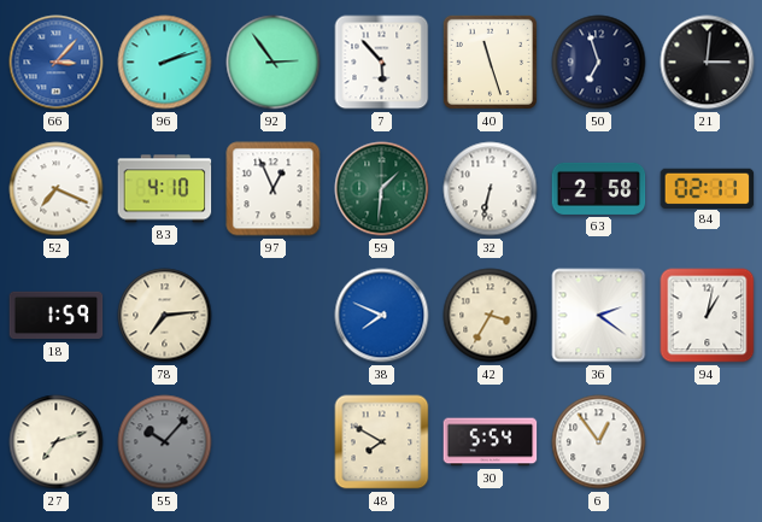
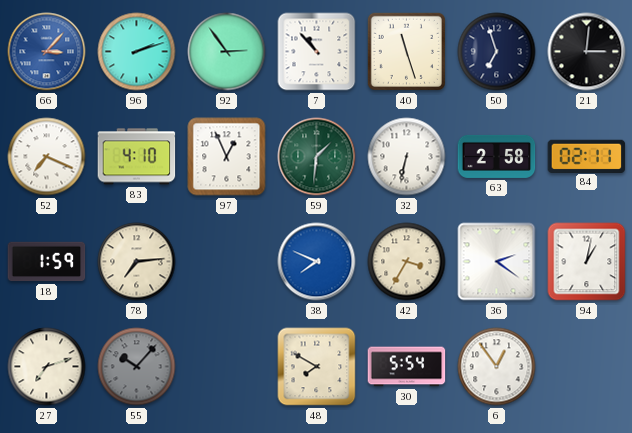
7: 5:53 -> 10:53
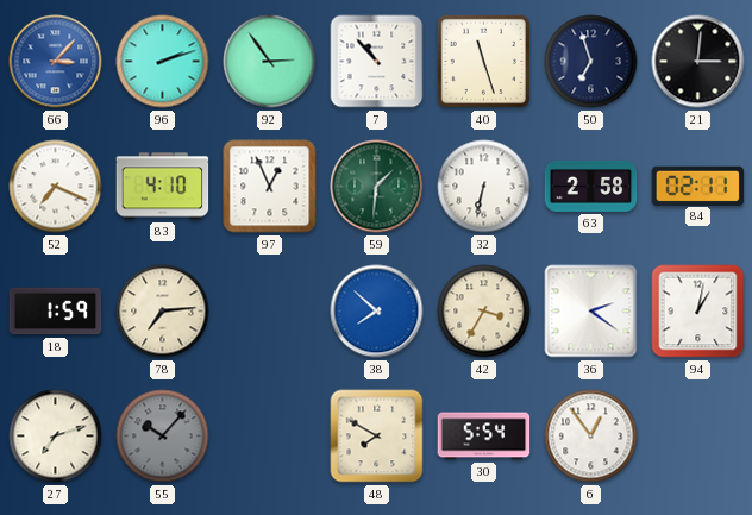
38: 7:49 -> 7:52
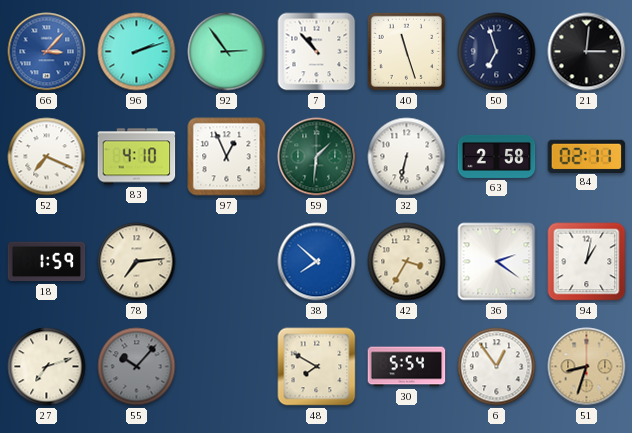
51: none -> 8:33
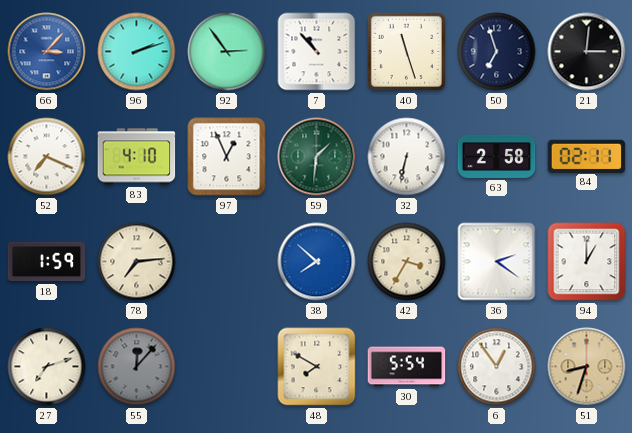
94: 1:02 -> 1:00
55: 10:07 -> 12:07
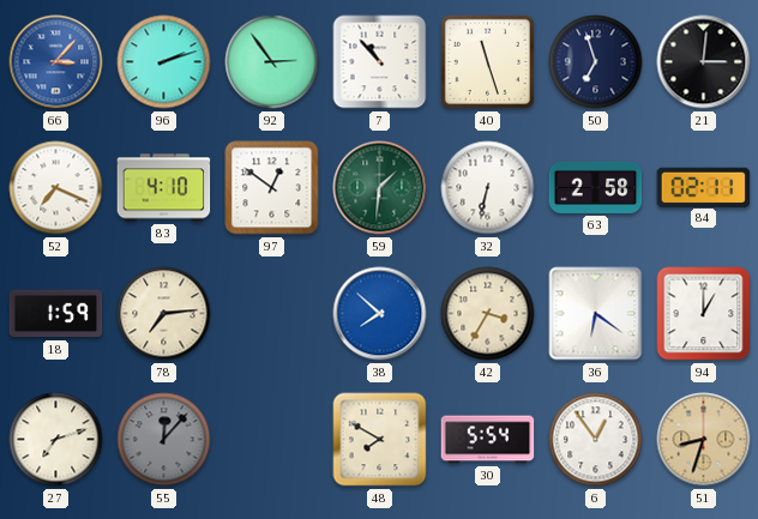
97: 12:56 -> 12:51
36: 2:21 -> 6:21
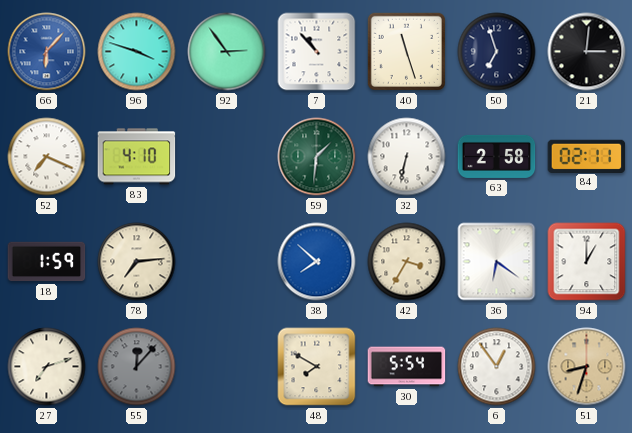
66: 3:07 -> 6:07
96: 2:12 -> 3:48
97: 12:51 -> none
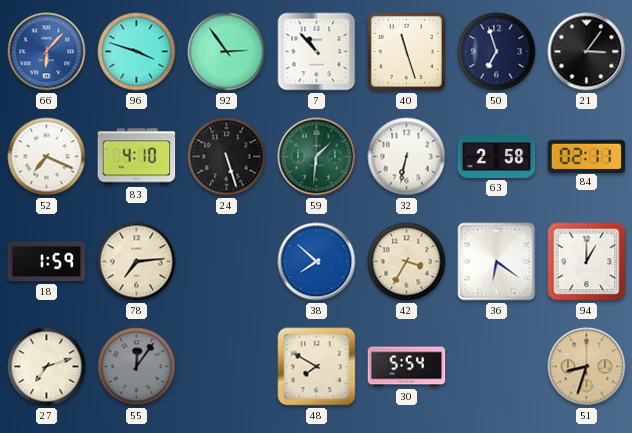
21: 3:01 -> 3:06
24: none -> 5:27
55: 12:07 -> 12:06
6: 12:54 -> none
